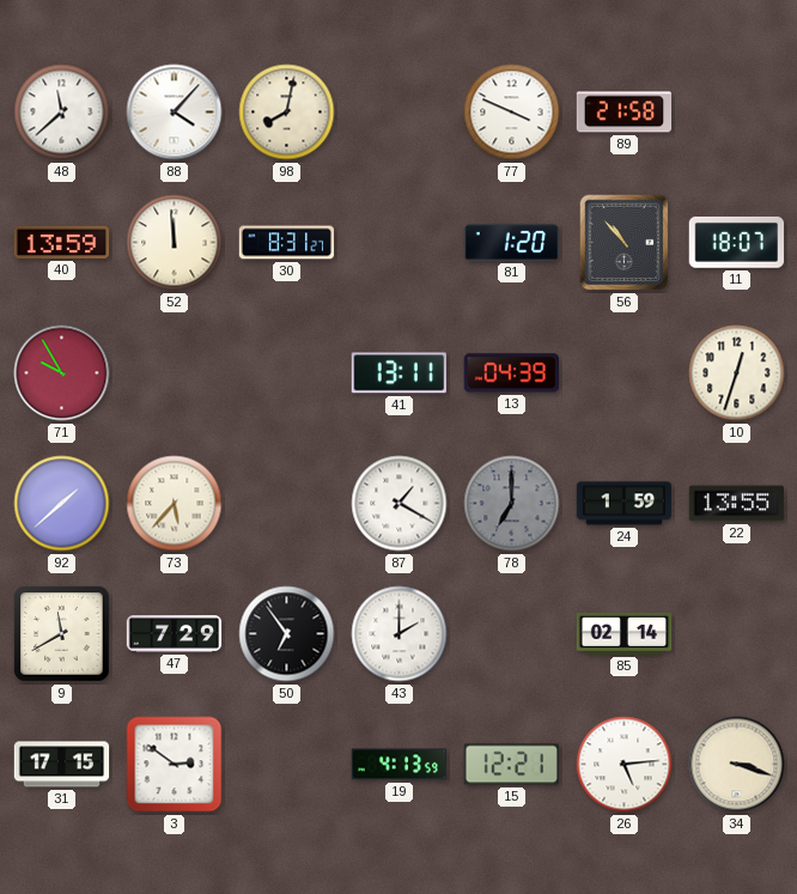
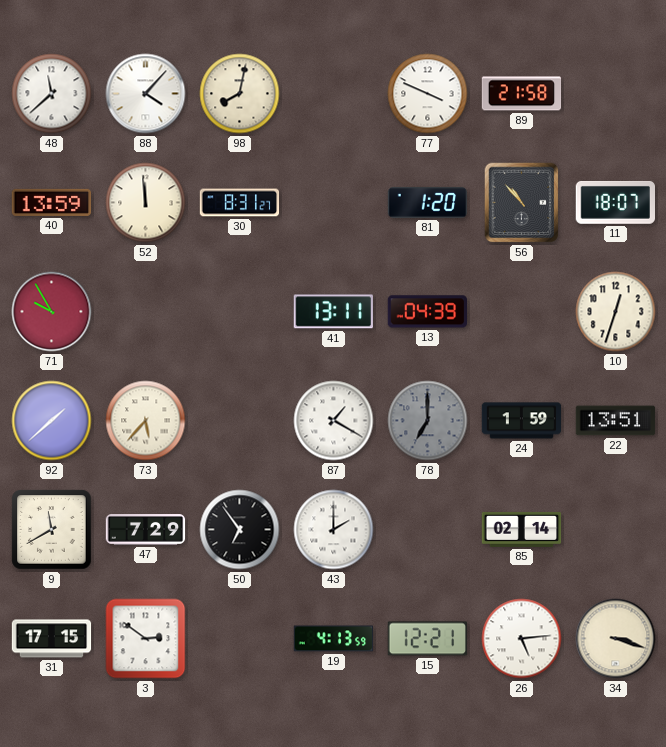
22: 13:55 -> 13:51
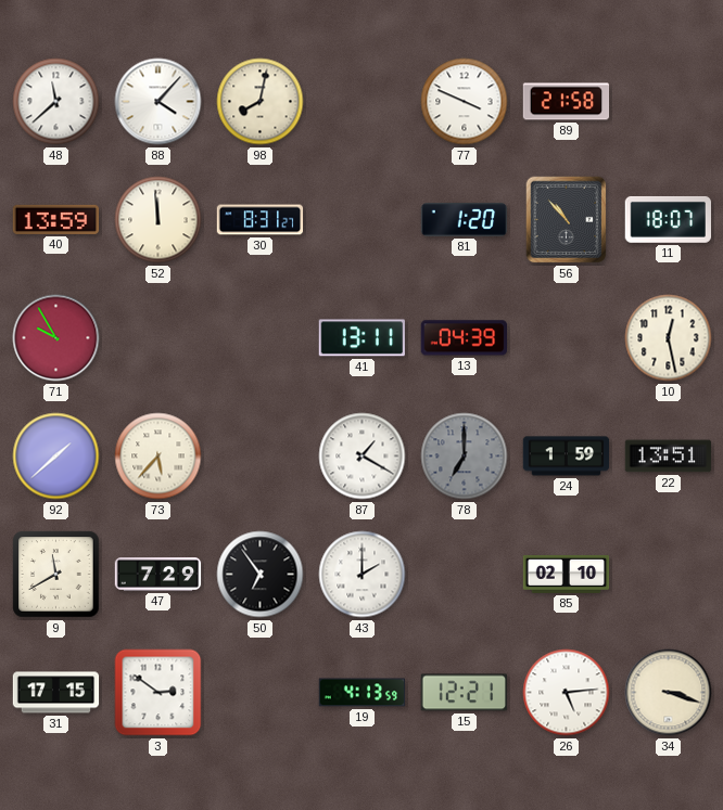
10: 12:33 -> 12:28
85: 02:14 -> 02:10
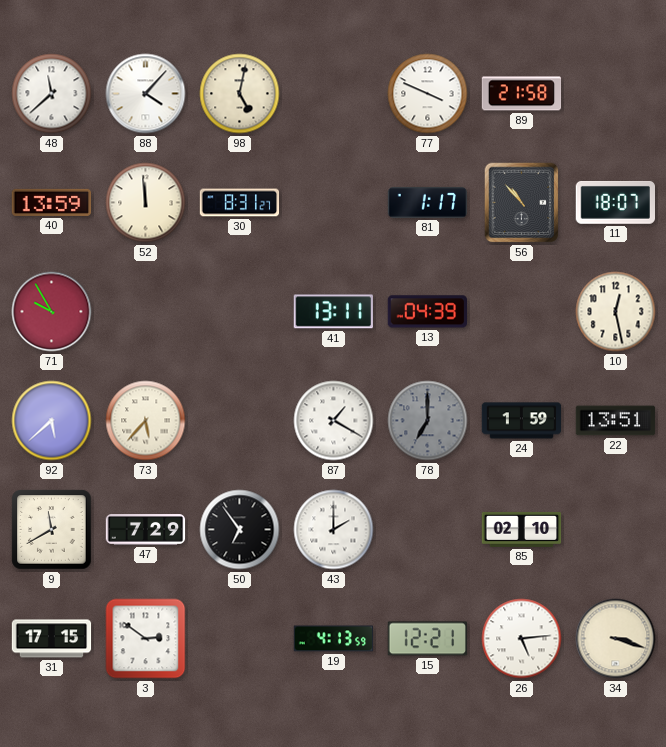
98: 8:02 -> 5:02
81: 1:20 -> 1:17
92: 1:38 -> 5:38
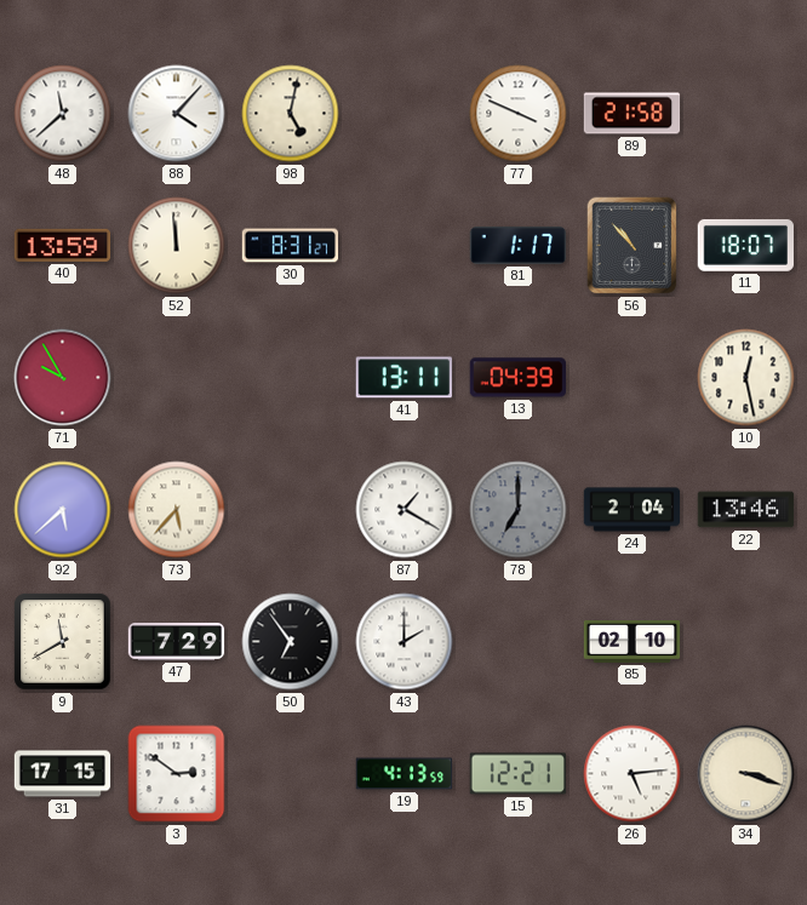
24: 1:59 -> 2:04
22: 13:51 -> 13:46
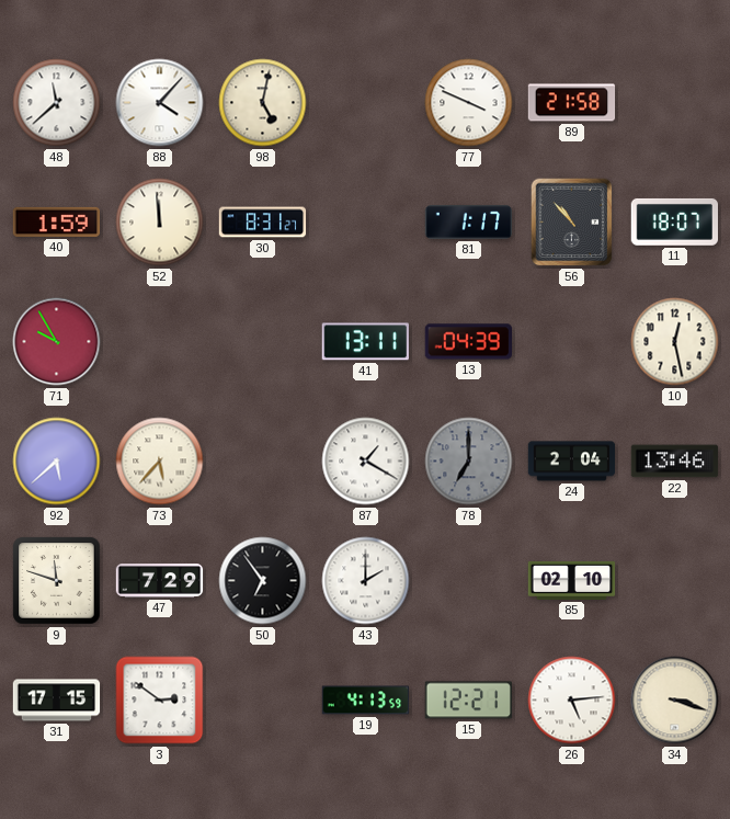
40: 13:59 -> 1:59
9: 11:40 -> 11:48
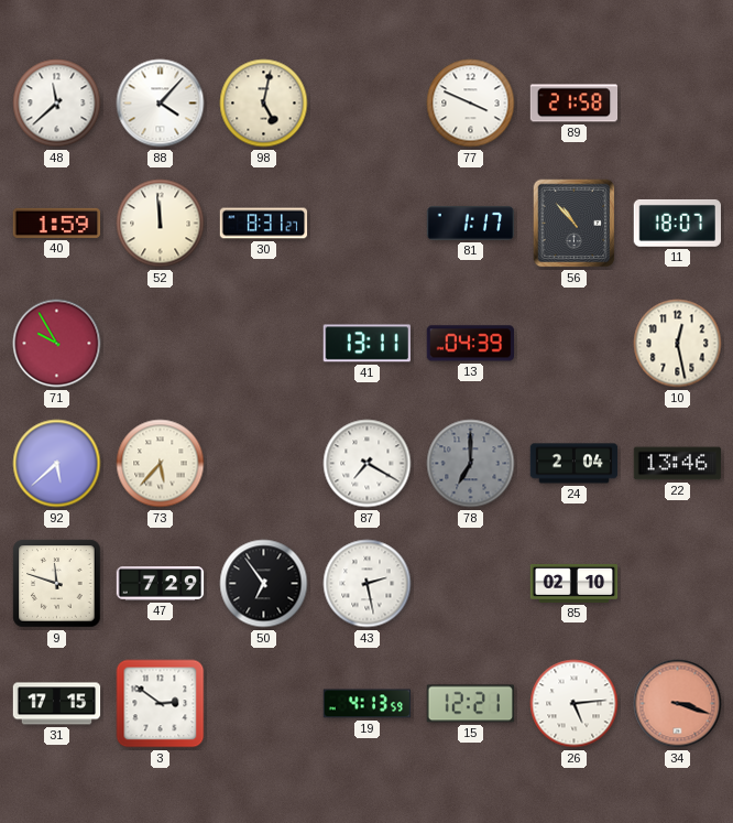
87: 1:20 -> 7:20
43: 2:00 -> 2:28
34 dial: cream -> salmon
